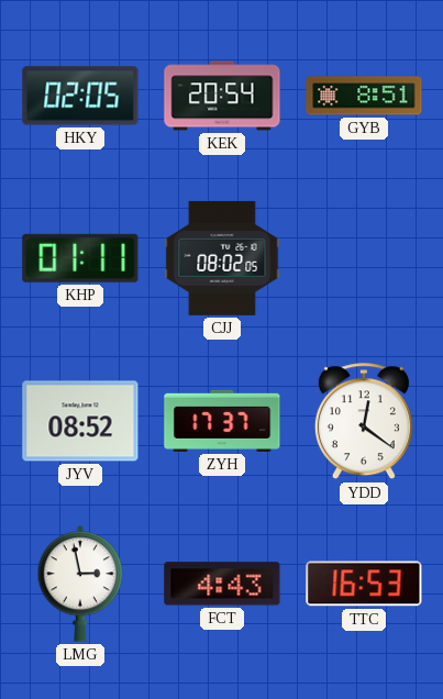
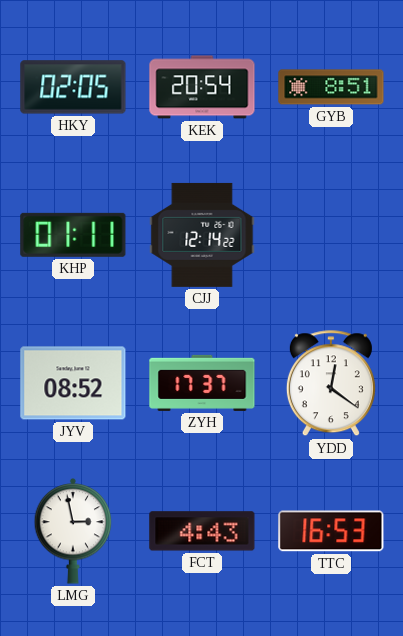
CJJ: 08:02 -> 12:14
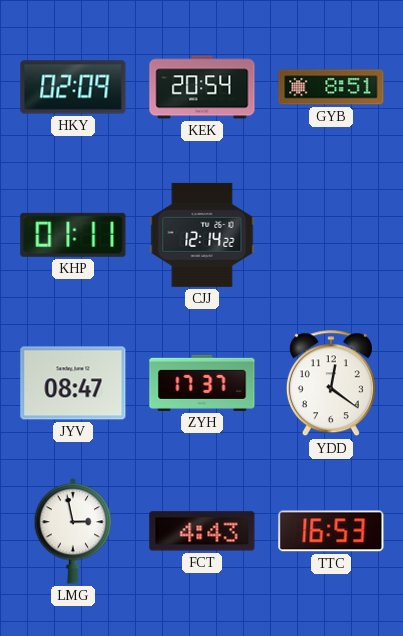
HKY: 02:05 -> 02:09
JYV: 08:52 -> 08:47
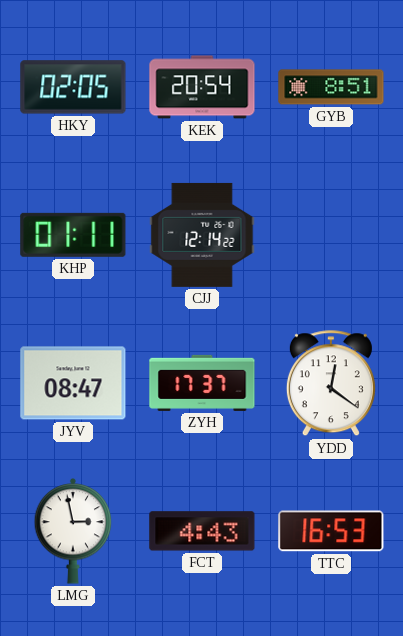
HKY: 02:09 -> 02:05
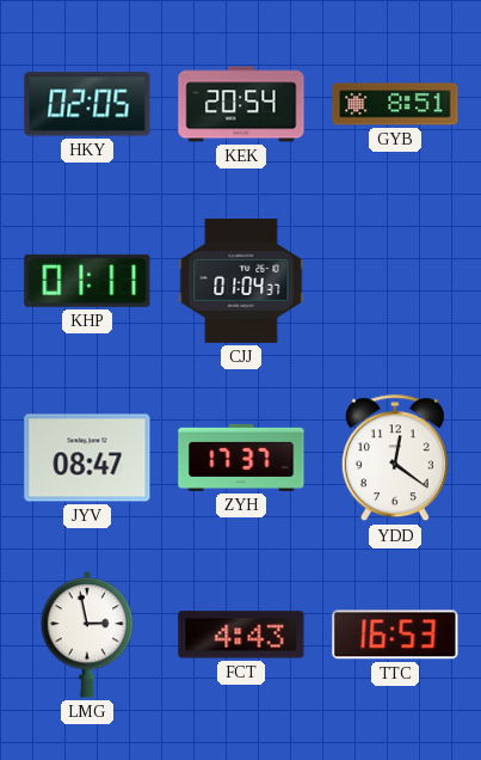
CJJ: 12:14 -> 01:04
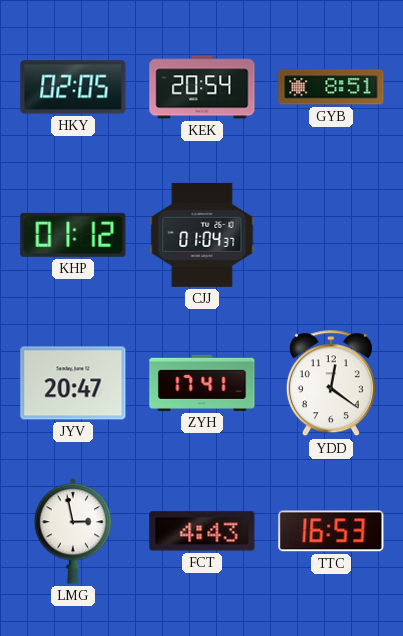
KHP: 01:11 -> 01:12
JYV: 08:47 -> 20:47
ZYH: 17:37 -> 17:41
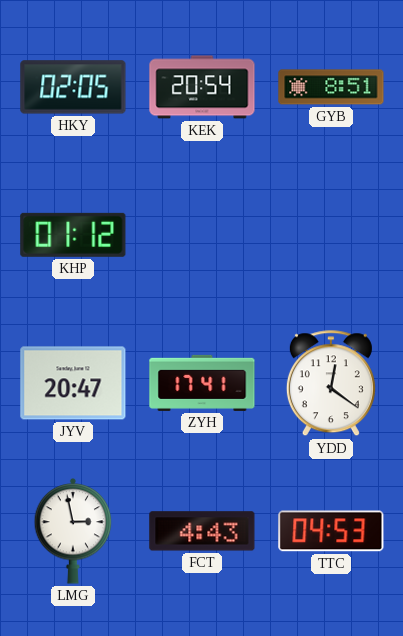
CJJ: 01:04 -> none
TTC: 16:53 -> 04:53
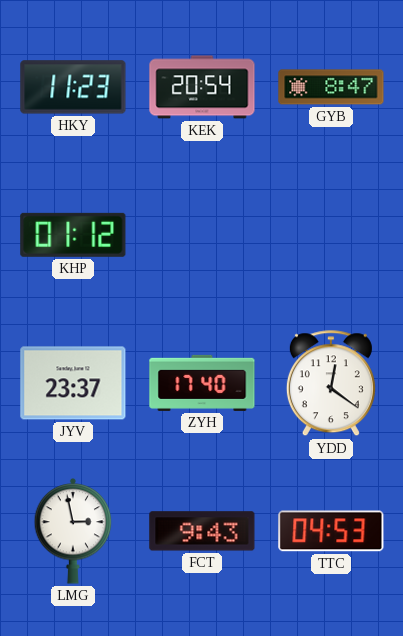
HKY: 02:05 -> 11:23
GYB: 8:51 -> 8:47
JYV: 20:47 -> 23:37
ZYH: 17:41 -> 17:40
FCT: 4:43 -> 9:43
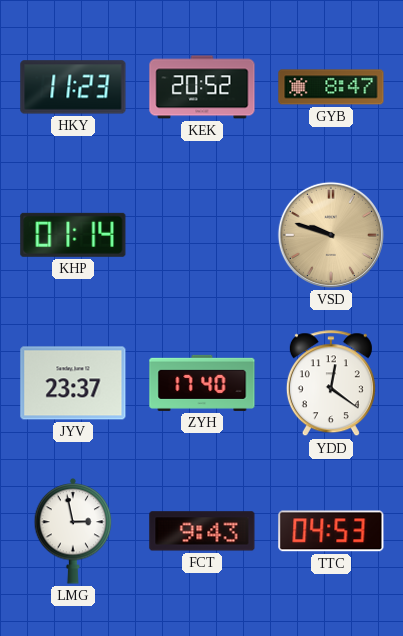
KEK: 20:54 -> 20:52
KHP: 01:12 -> 01:14
VSD: none -> 9:48
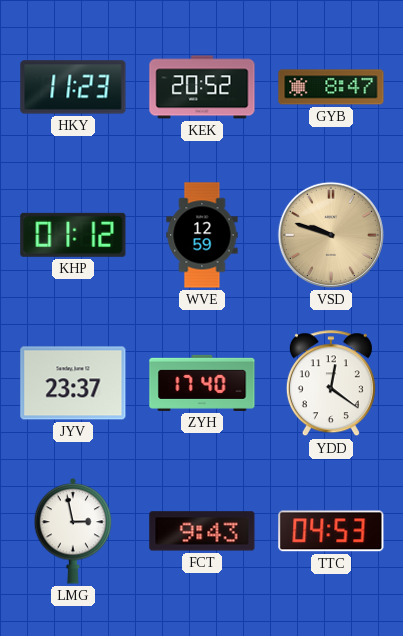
KHP: 01:14 -> 01:12
WVE: none -> 12:59
